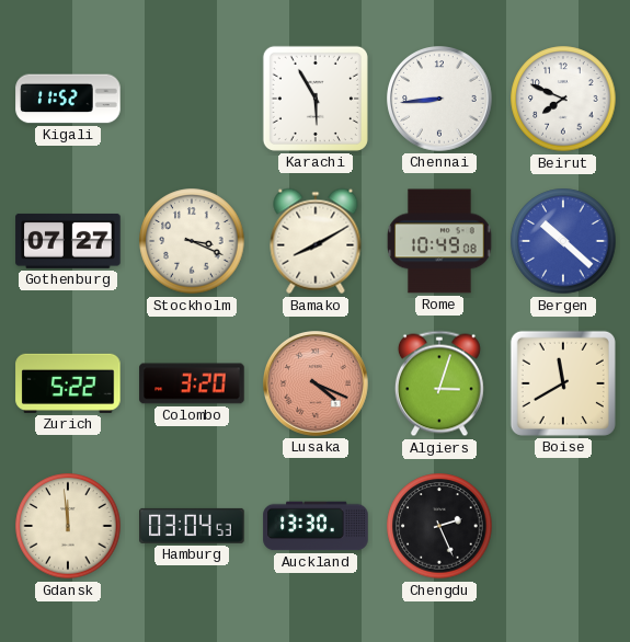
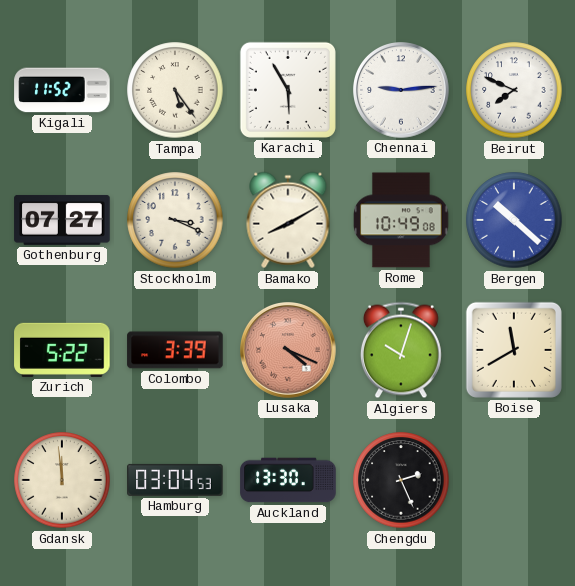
Tampa: none -> 5:24
Chennai: 8:44 -> 9:14
Colombo: 3:20 -> 3:39
Algiers: 3:03 -> 10:03
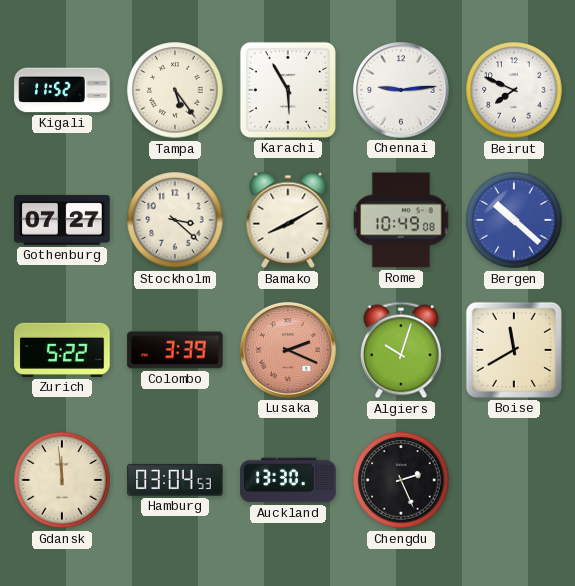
Stockholm: 3:19 -> 3:22
Lusaka: 4:19 -> 2:19
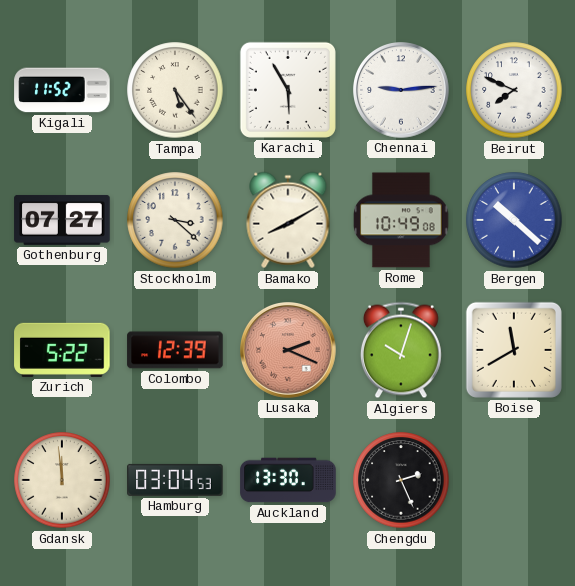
Colombo: 3:39 -> 12:39
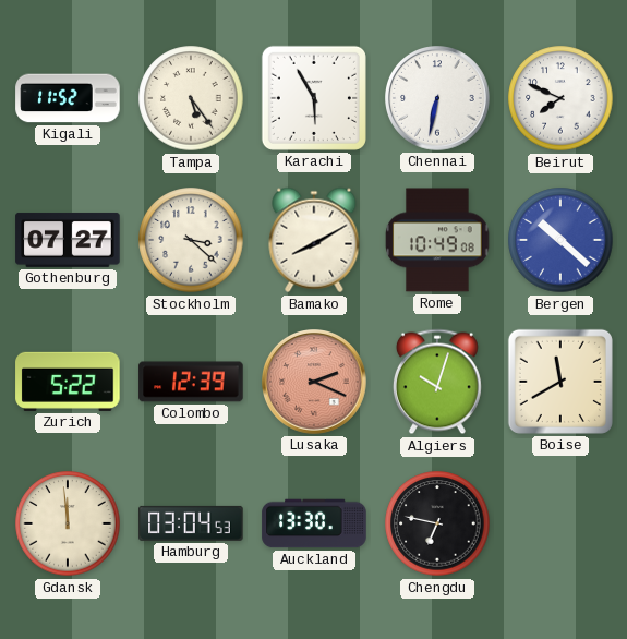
Chennai: 9:14 -> 6:32
Chengdu: 2:26 -> 6:47
